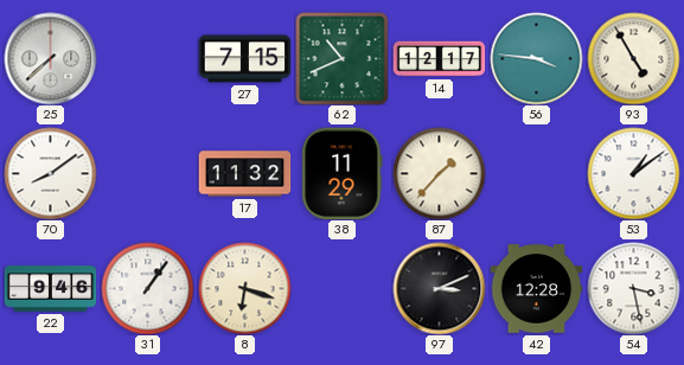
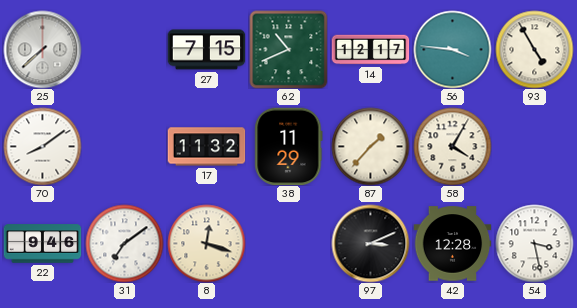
58: none -> 4:05
53: 1:09 -> none
31: 1:06 -> 7:09
8: 6:18 -> 12:18
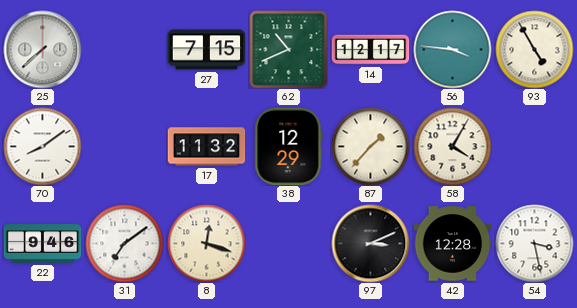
38: 11:29 -> 12:29
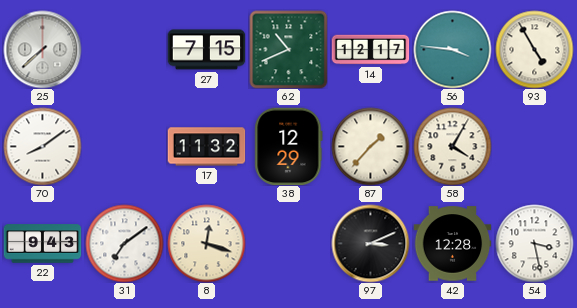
22: 9:46 -> 9:43
